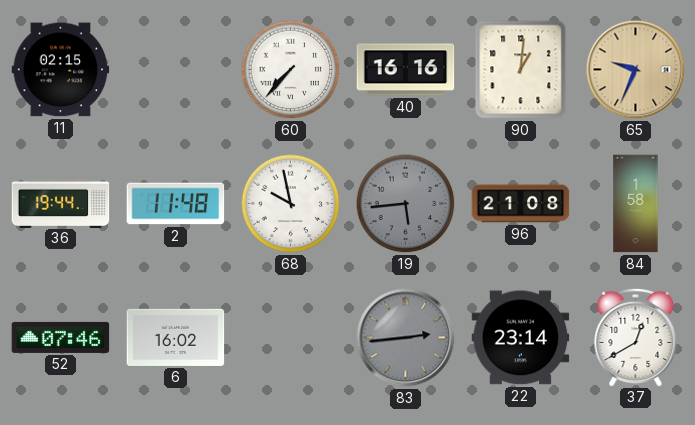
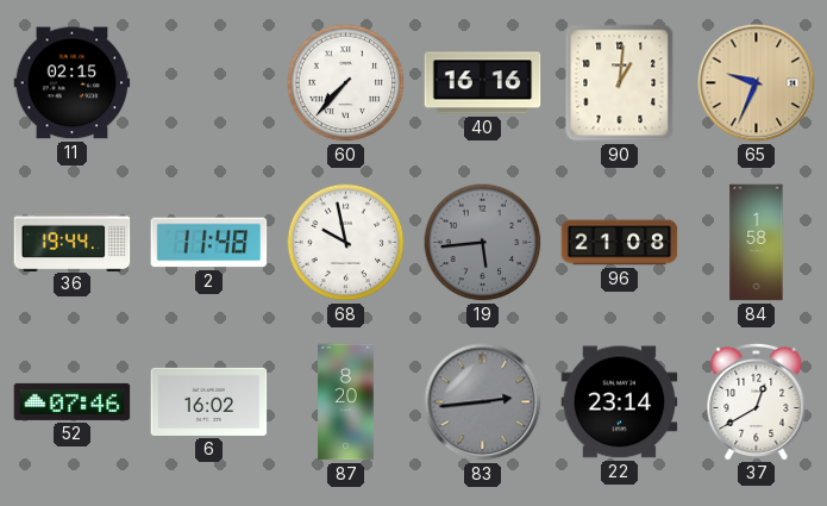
87: none -> 8:20
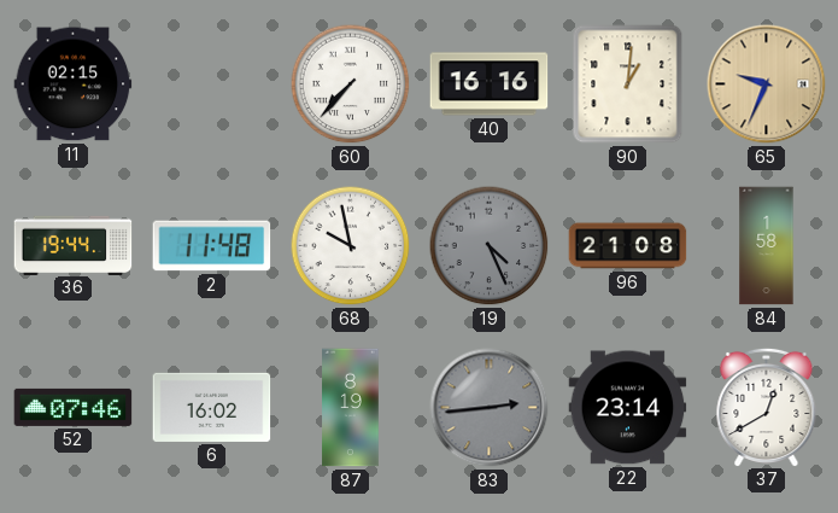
19: 5:44 -> 4:26
87: 8:20 -> 8:19
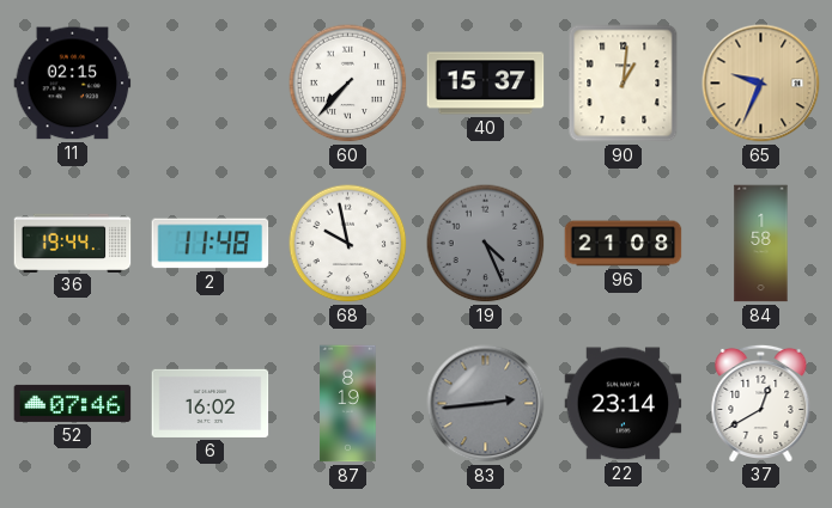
40: 16:16 -> 15:37
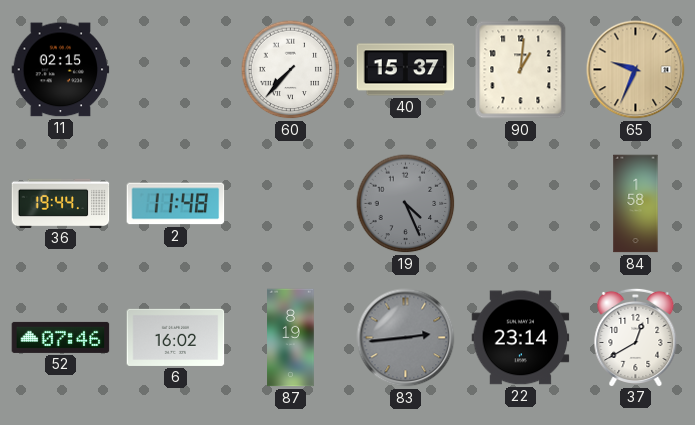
68: 9:58 -> none
96: 21:08 -> none
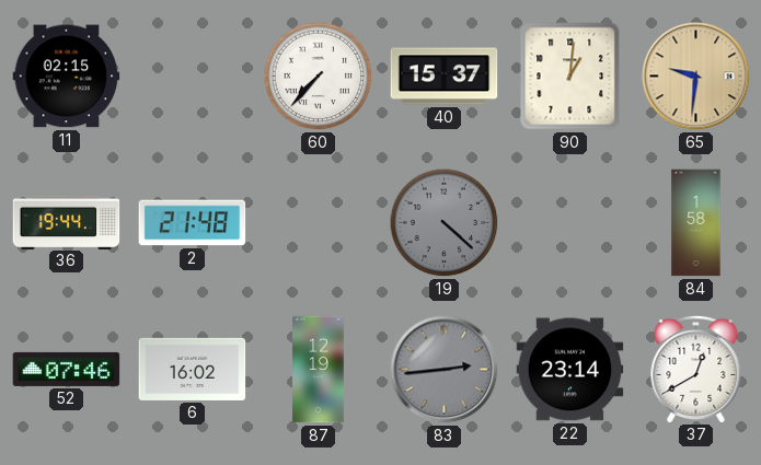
65: 9:34 -> 9:31
2: 11:48 -> 21:48
19: 4:26 -> 4:22
87: 8:19 -> 12:19
